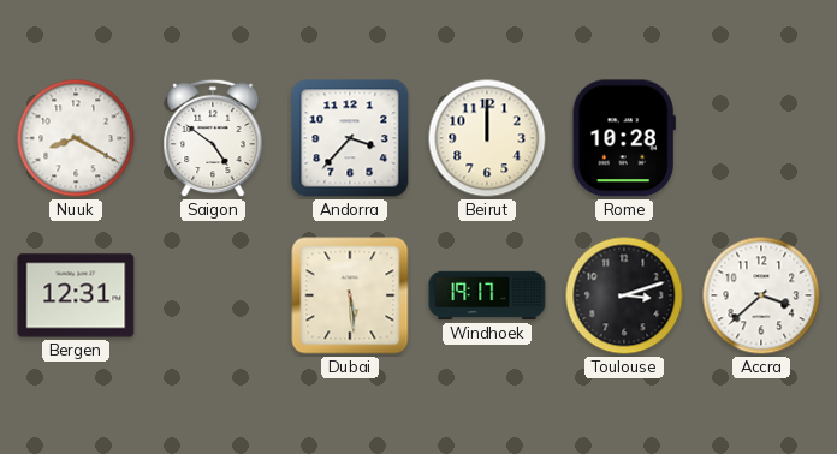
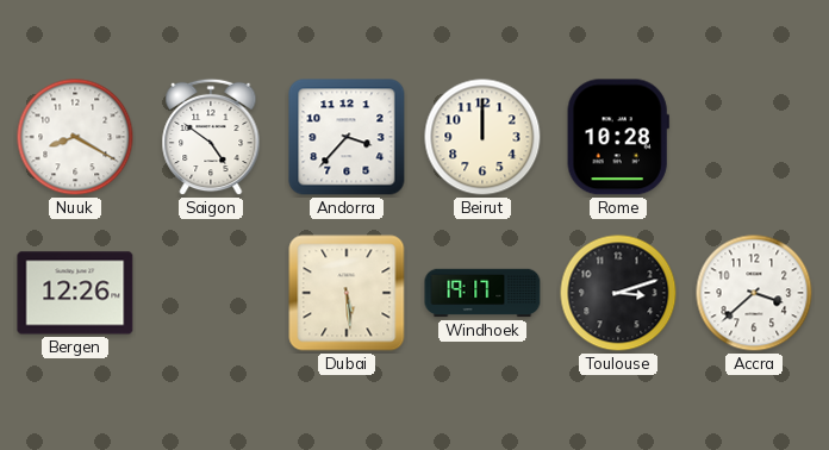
Bergen: 12:31 -> 12:26
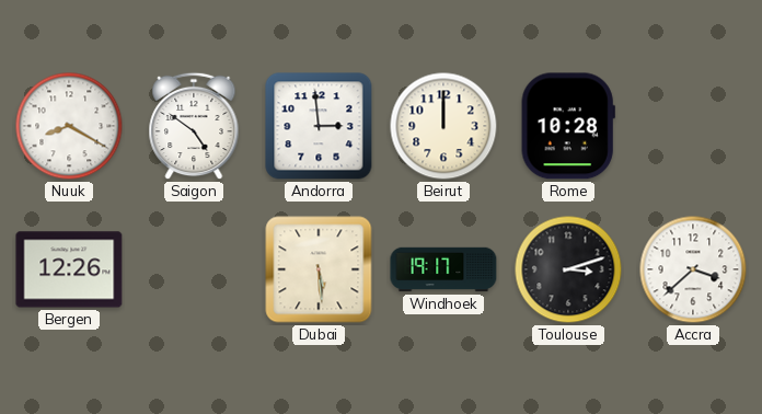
Andorra: 3:37 -> 2:59
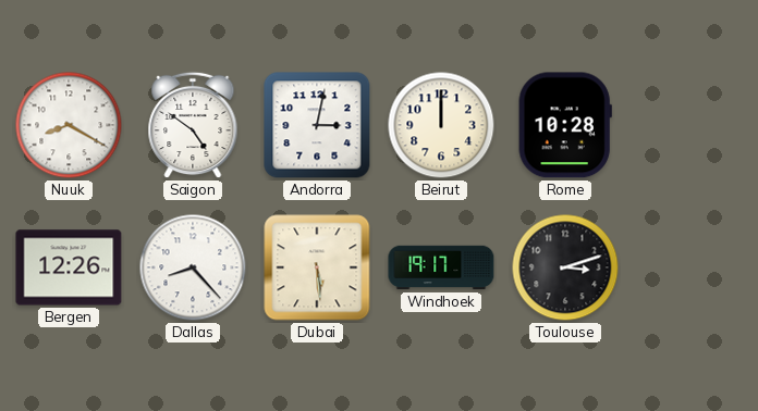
Andorra: 2:59 -> 3:02
Dallas: none -> 8:23
Accra: 3:38 -> none
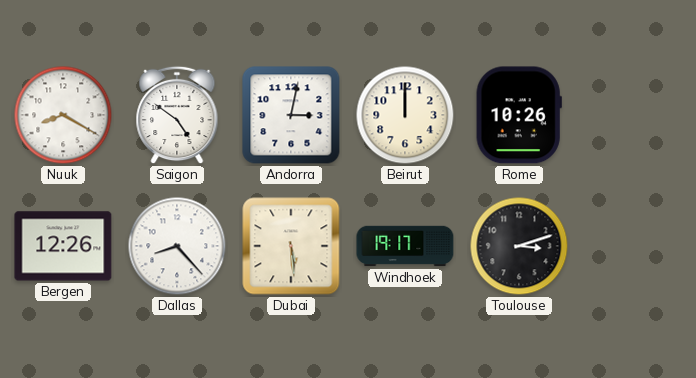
Rome: 10:28 -> 10:26
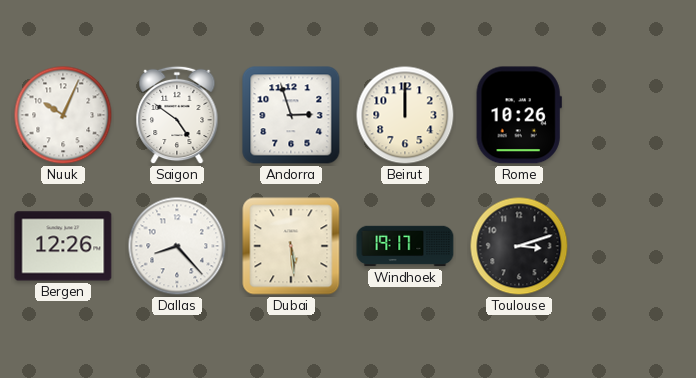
Nuuk: 8:20 -> 10:04
Andorra: 3:02 -> 2:57
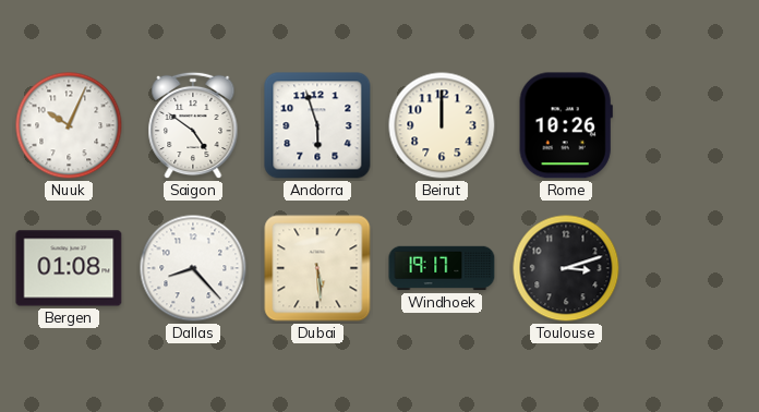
Andorra: 2:57 -> 5:57
Bergen: 12:26 -> 01:08
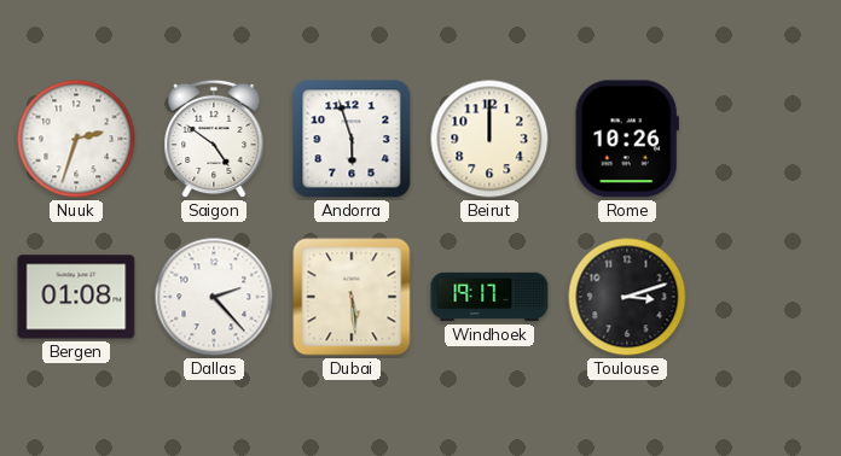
Nuuk: 10:04 -> 2:33
Dallas: 8:23 -> 2:23
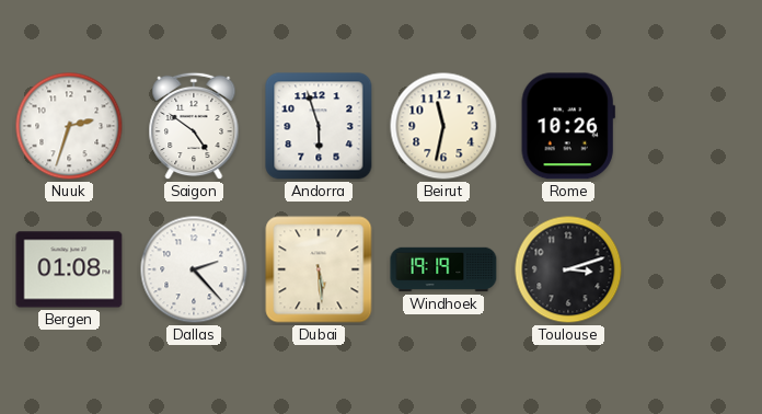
Beirut: 12:00 -> 11:32
Windhoek: 19:17 -> 19:19
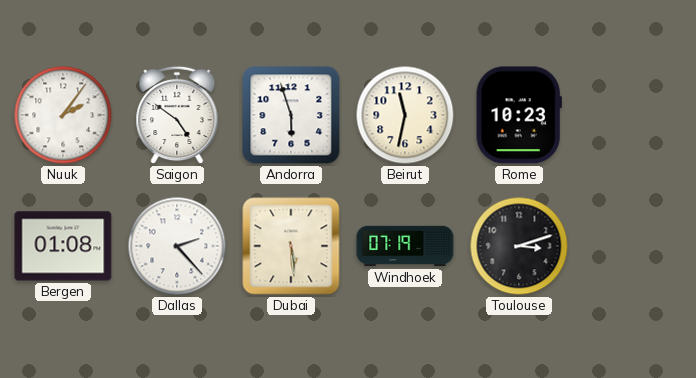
Nuuk: 2:33 -> 2:06
Rome: 10:26 -> 10:23
Windhoek: 19:19 -> 07:19
